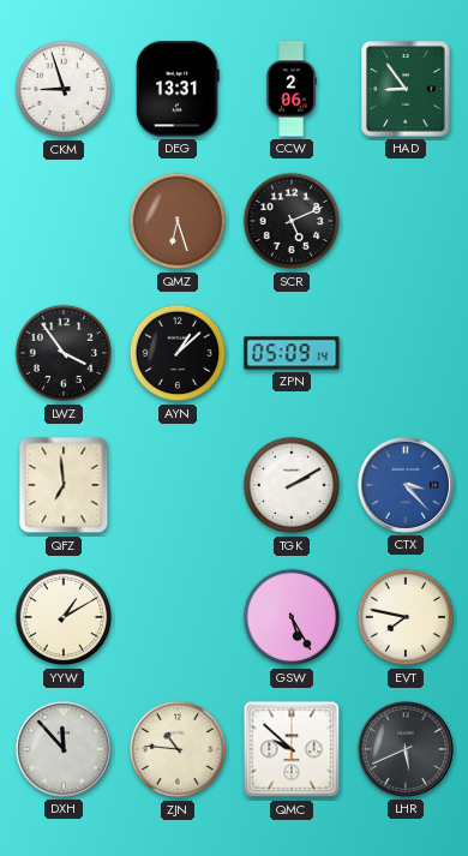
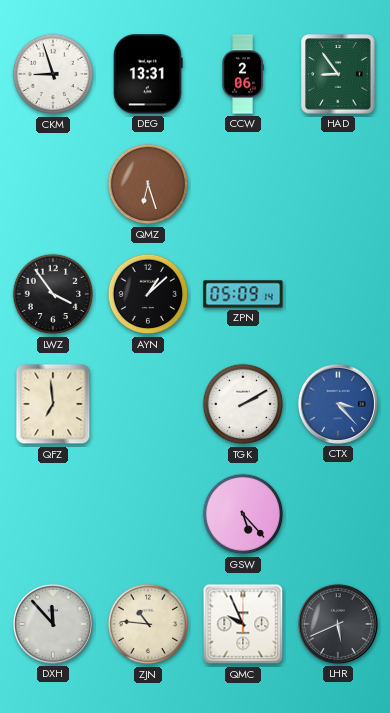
SCR: 5:11 -> none
YYW: 1:10 -> none
GSW: 5:25 -> 5:23
EVT: 7:47 -> none
QMC: 9:52 -> 9:56
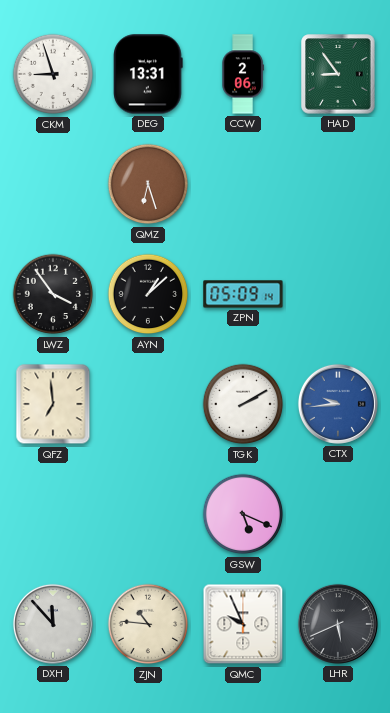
CTX: 3:23 -> 9:44
GSW: 5:23 -> 5:19
